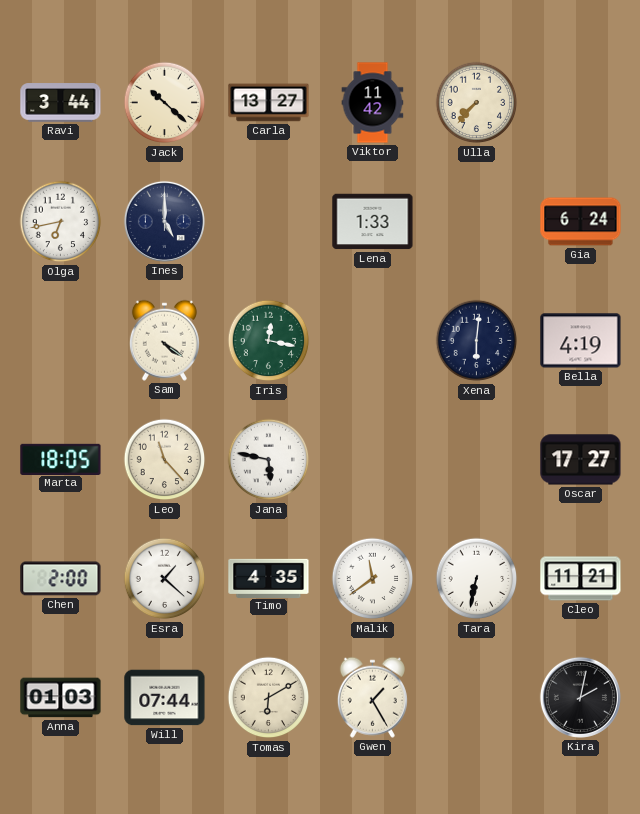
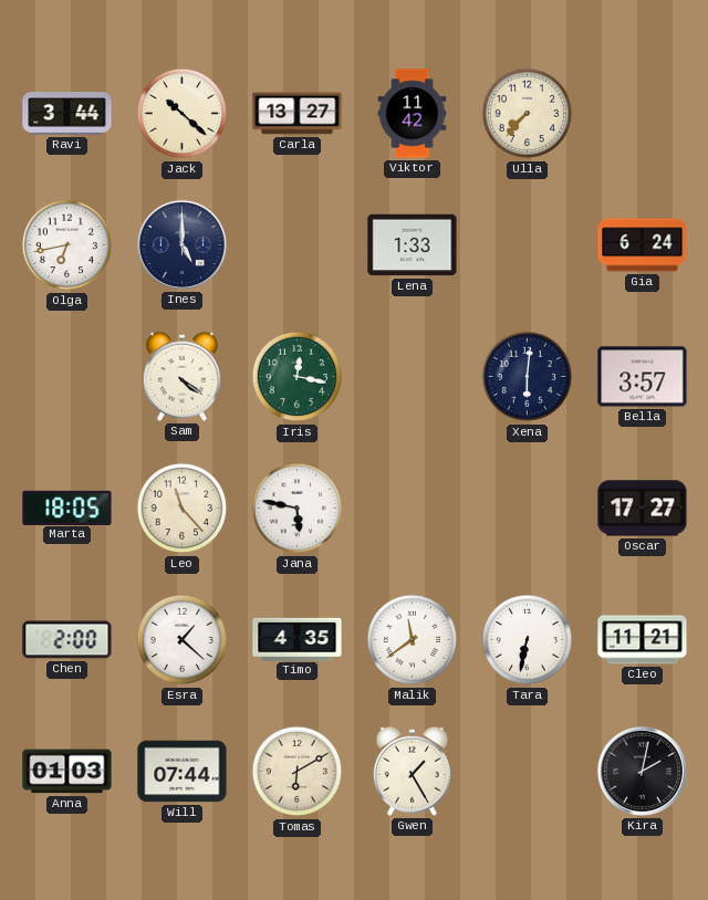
Bella: 4:19 -> 3:57
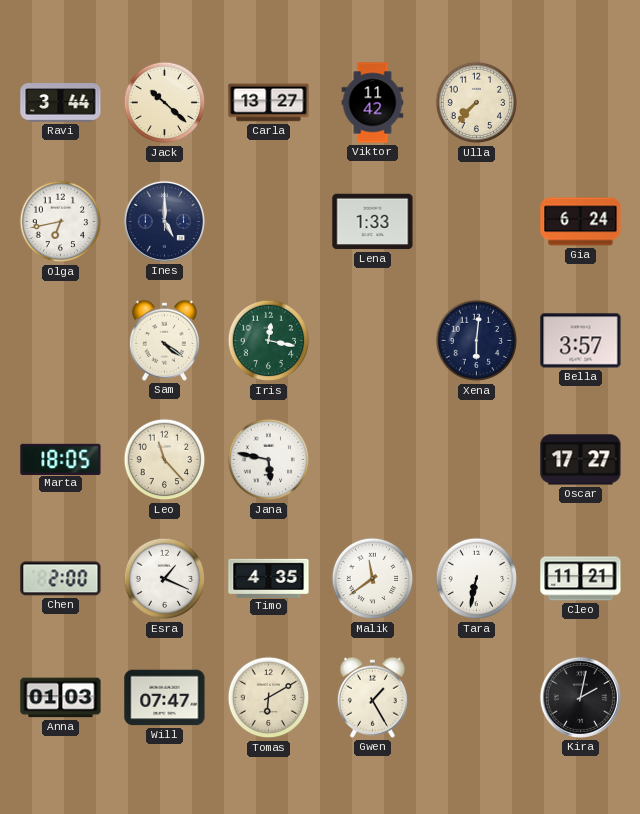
Esra: 1:22 -> 1:19
Will: 07:44 -> 07:47
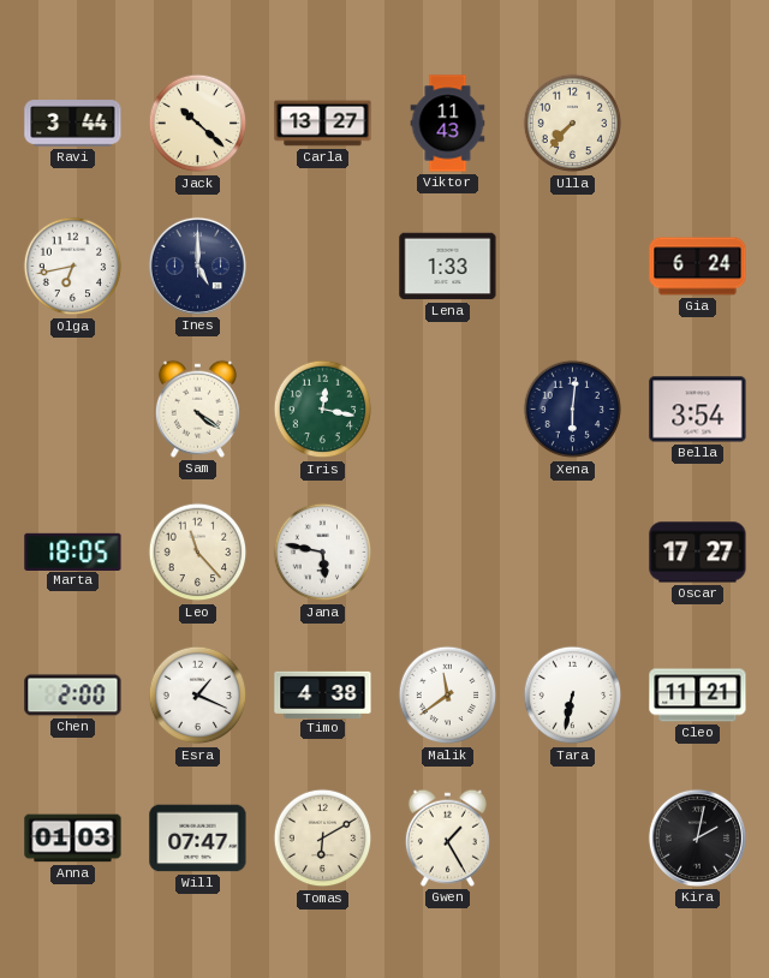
Viktor: 11:42 -> 11:43
Bella: 3:57 -> 3:54
Timo: 4:35 -> 4:38
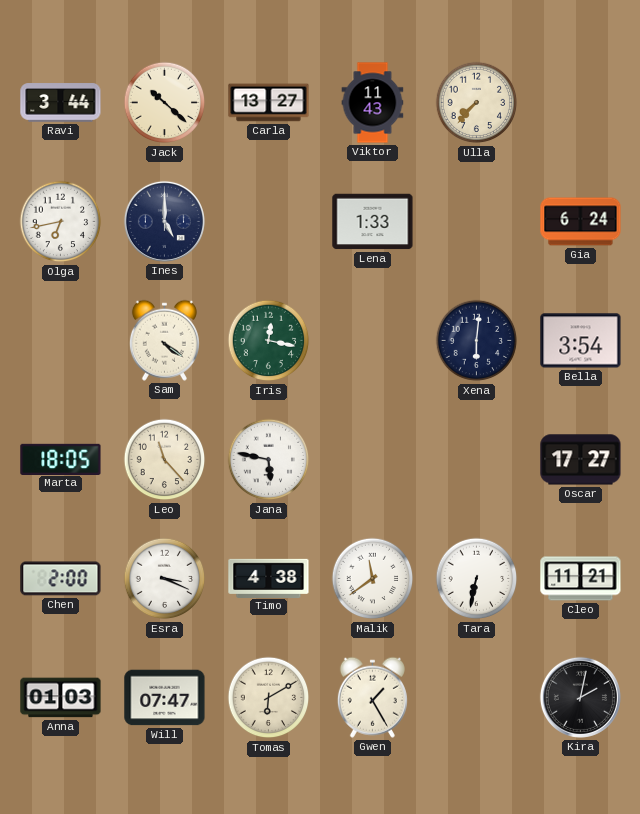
Esra: 1:19 -> 3:19
